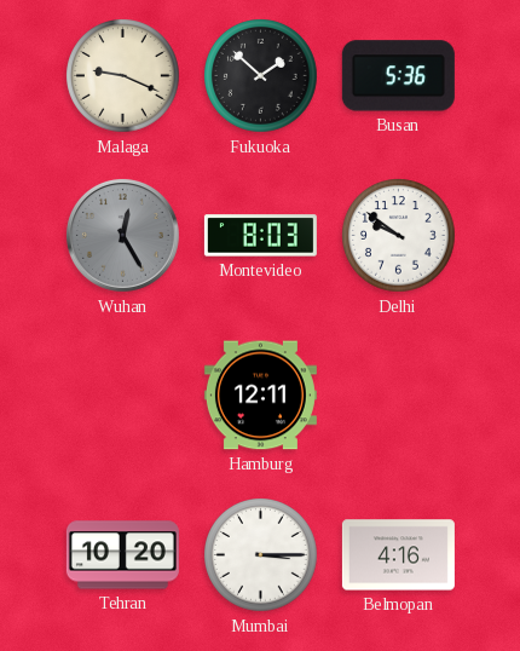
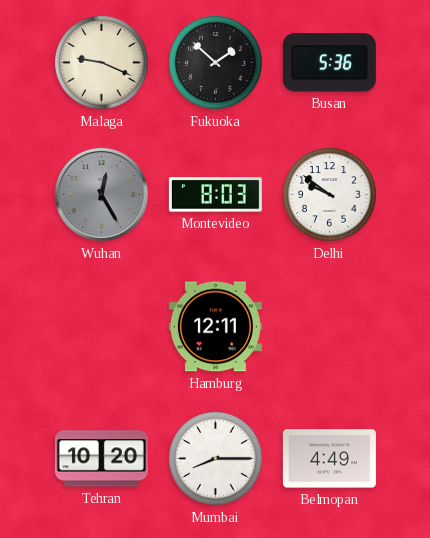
Mumbai: 3:15 -> 8:15
Belmopan: 4:16 -> 4:49
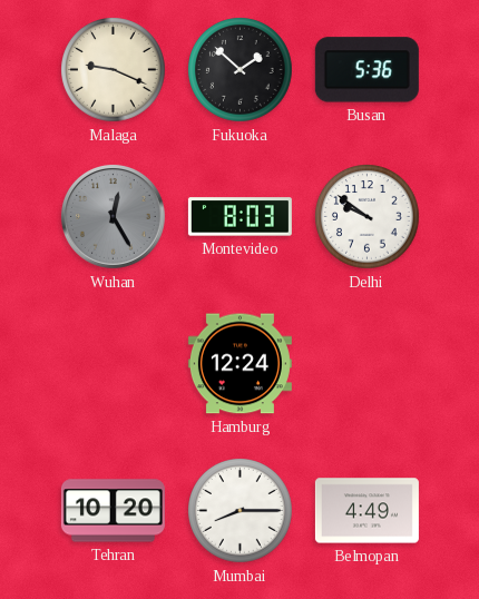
Hamburg: 12:11 -> 12:24
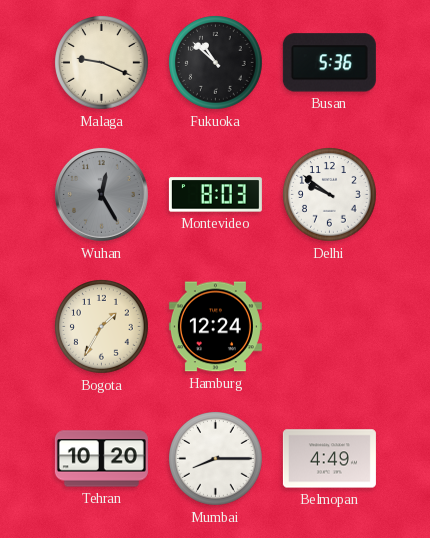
Fukuoka: 1:52 -> 10:52
Bogota: none -> 1:35
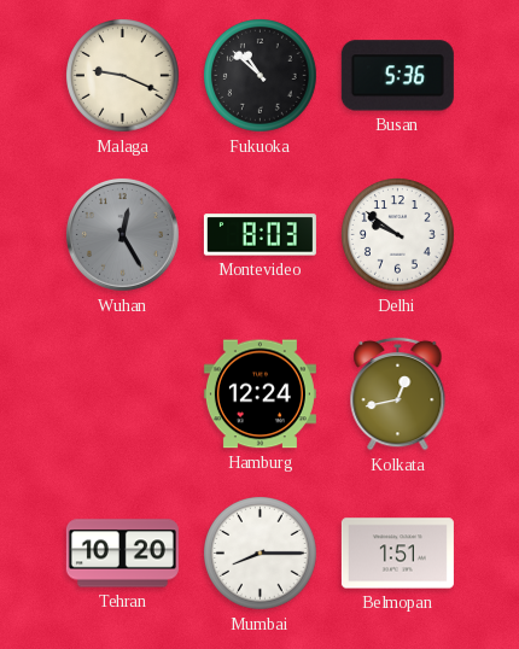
Bogota: 1:35 -> none
Kolkata: none -> 12:43
Belmopan: 4:49 -> 1:51
